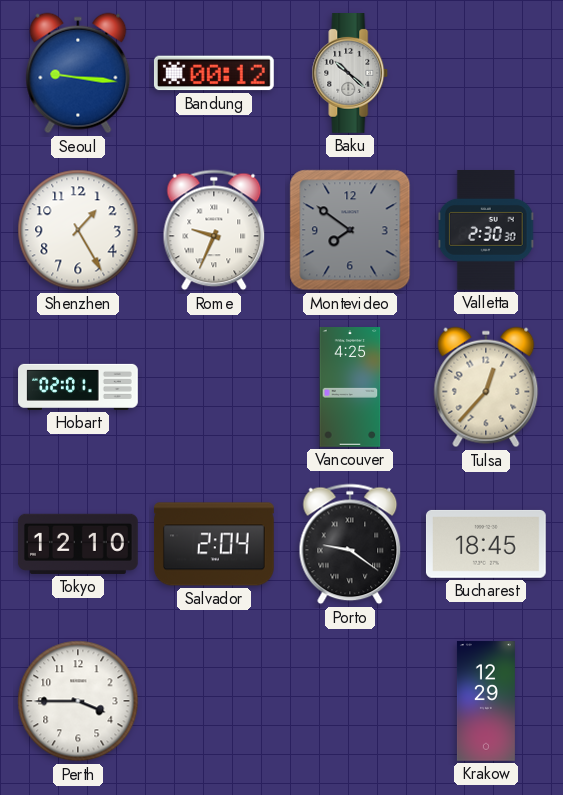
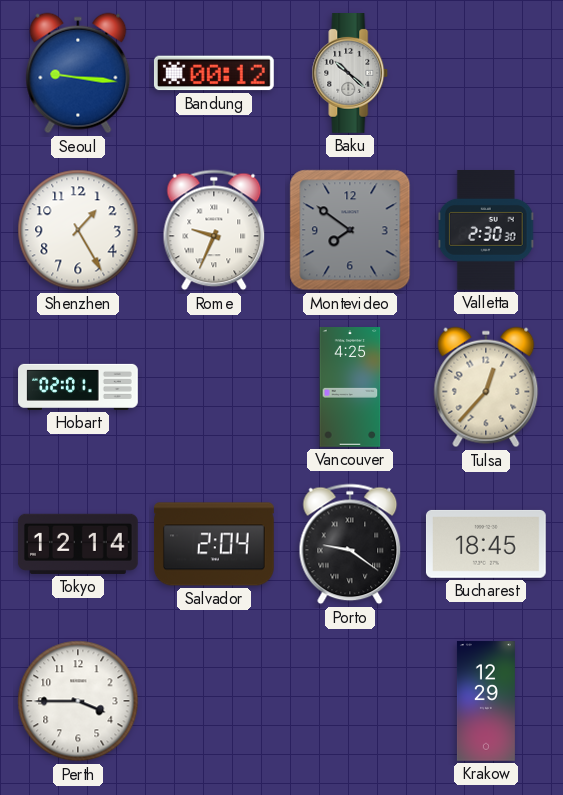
Tokyo: 12:10 -> 12:14
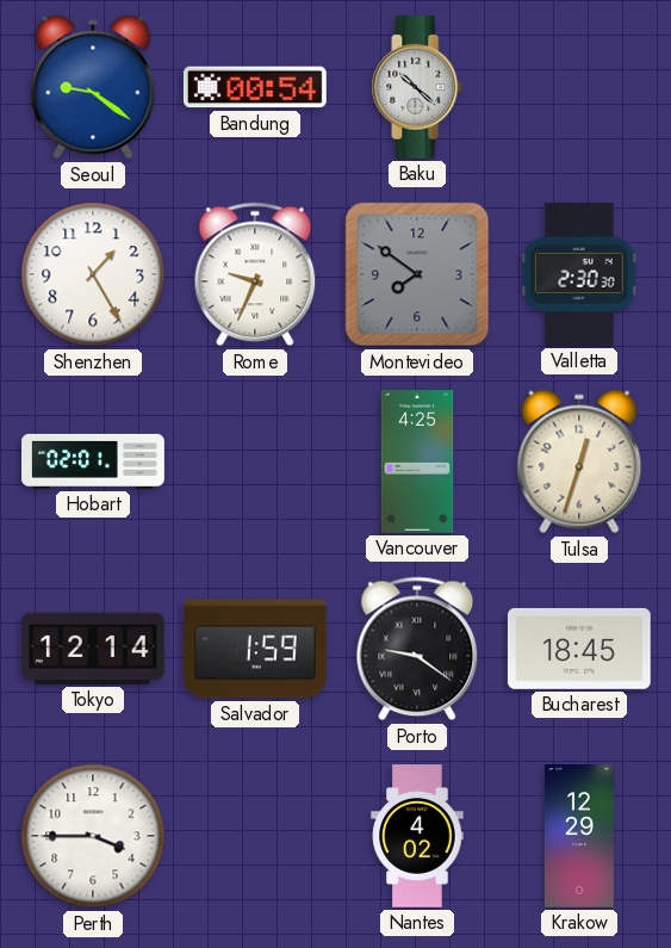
Seoul: 9:16 -> 9:21
Bandung: 00:12 -> 00:54
Tulsa: 12:37 -> 12:33
Salvador: 2:04 -> 1:59
Nantes: none -> 4:02
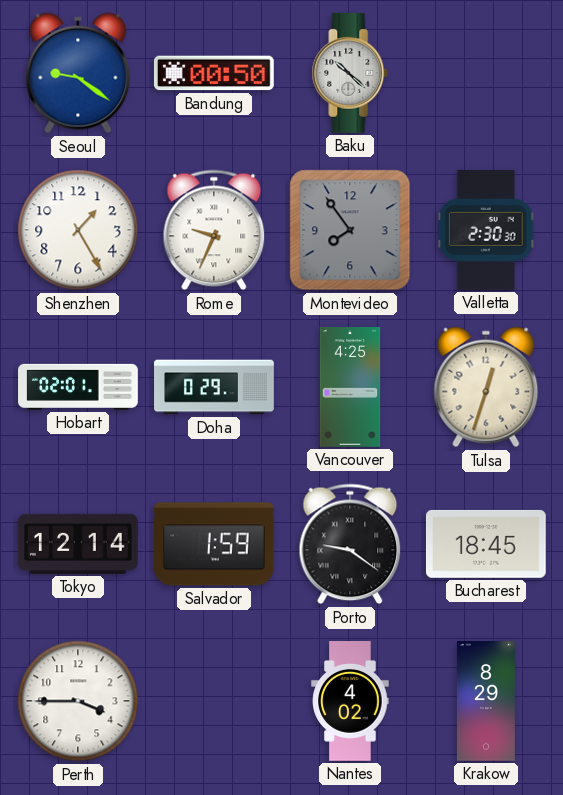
Bandung: 00:54 -> 00:50
Montevideo: 7:51 -> 7:54
Doha: none -> 0:29
Krakow: 12:29 -> 8:29
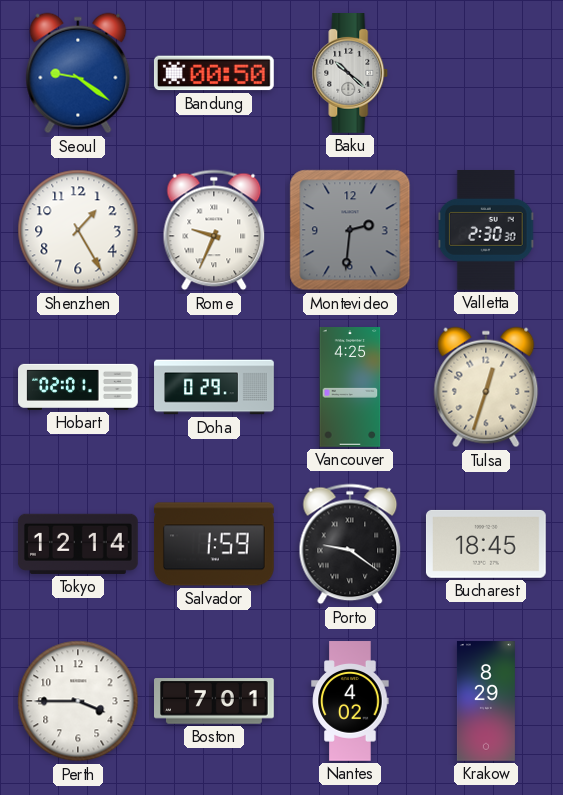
Montevideo: 7:54 -> 2:31
Boston: none -> 7:01
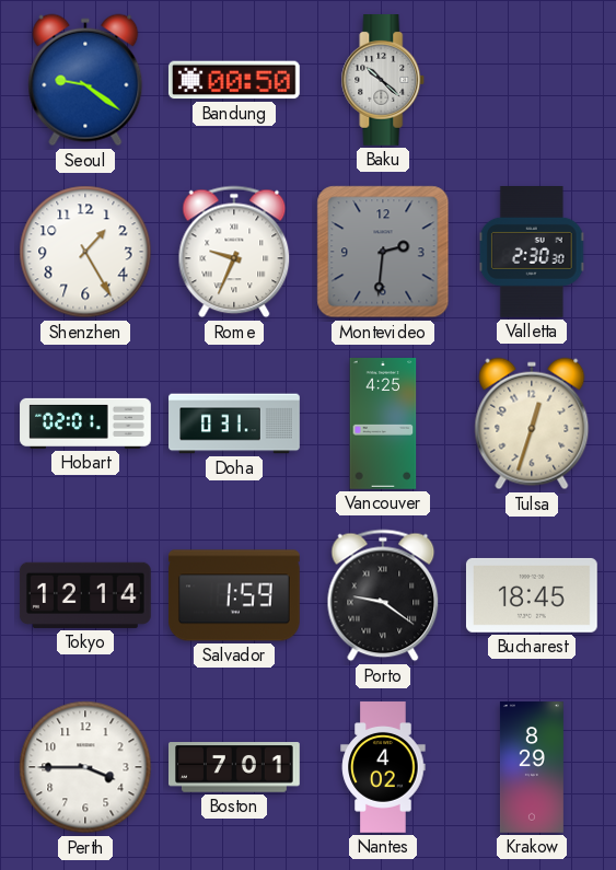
Doha: 0:29 -> 0:31
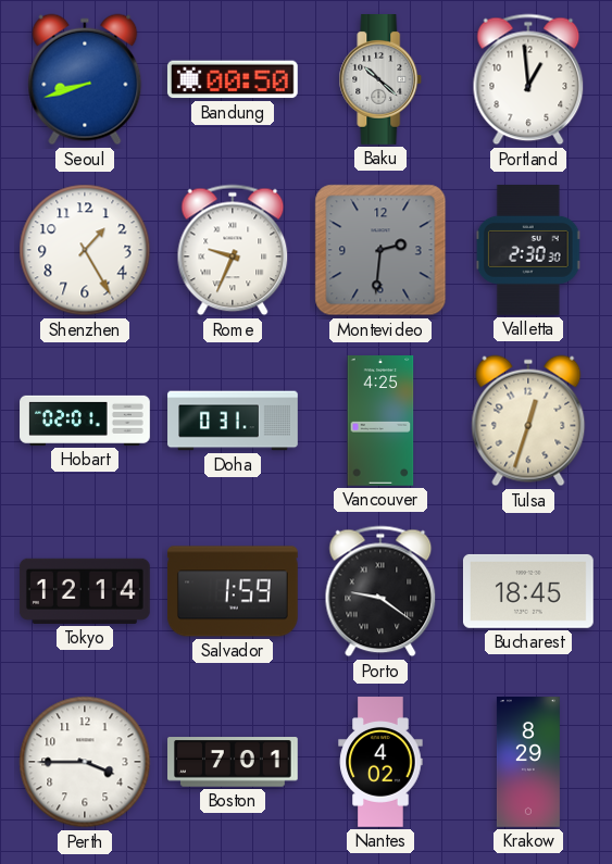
Seoul: 9:21 -> 8:42
Portland: none -> 12:59
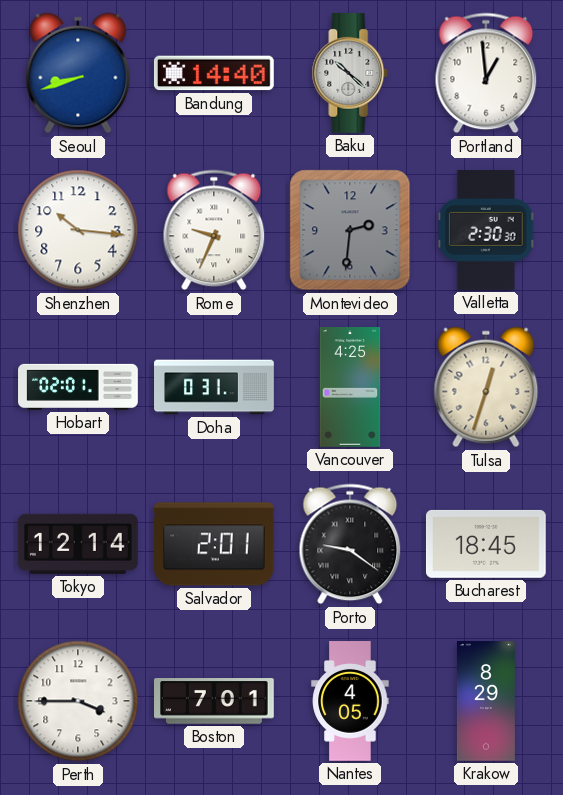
Bandung: 00:50 -> 14:40
Shenzhen: 1:25 -> 10:16
Salvador: 1:59 -> 2:01
Nantes: 4:02 -> 4:05
